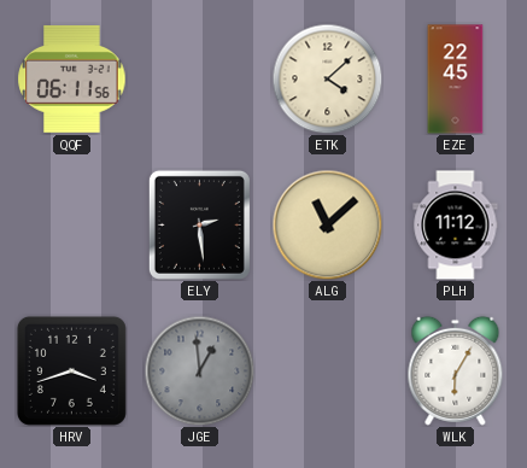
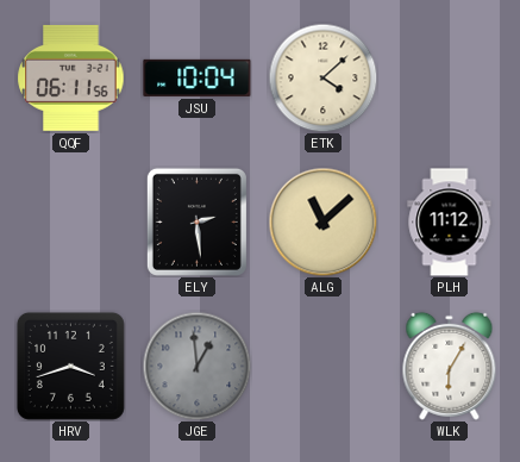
JSU: none -> 10:04
EZE: 22:45 -> none
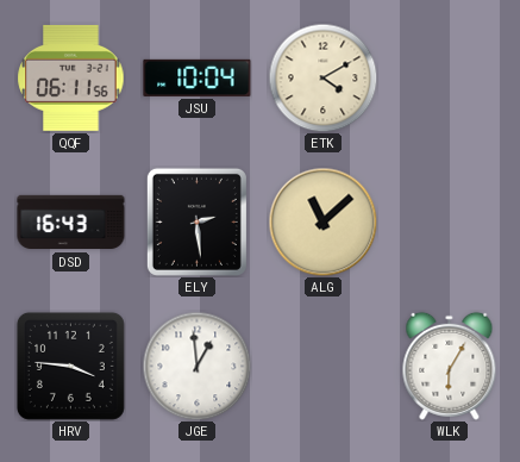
ETK: 4:08 -> 4:10
DSD: none -> 16:43
PLH: 11:12 -> none
HRV: 3:42 -> 3:46
JGE dial: grey -> white
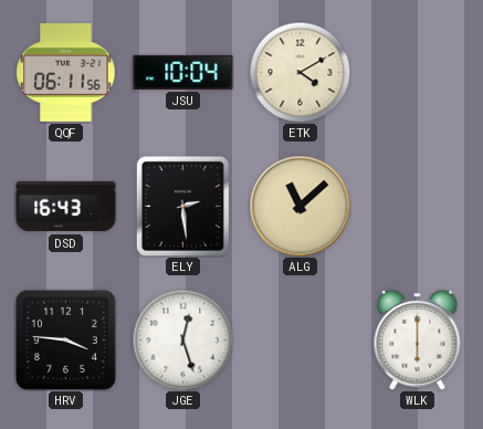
JGE: 12:59 -> 12:27
WLK: 6:05 -> 6:00
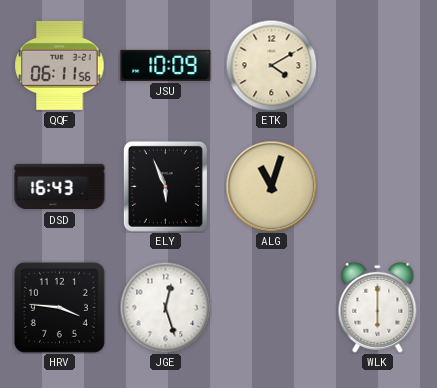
JSU: 10:04 -> 10:09
ELY: 2:29 -> 5:56
ALG: 11:08 -> 11:03
